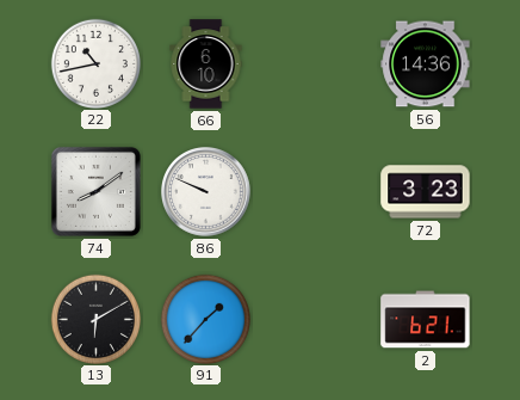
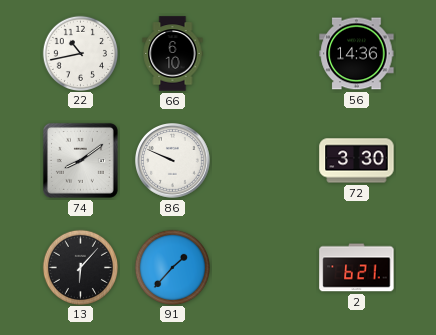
72: 3:23 -> 3:30
13: 6:10 -> 6:07
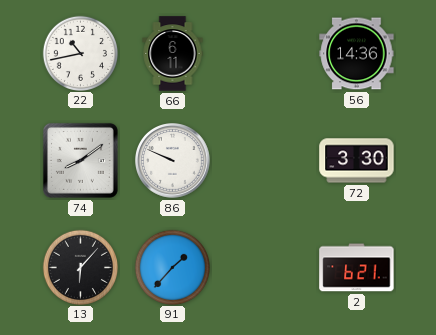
66: 6:10 -> 6:11
